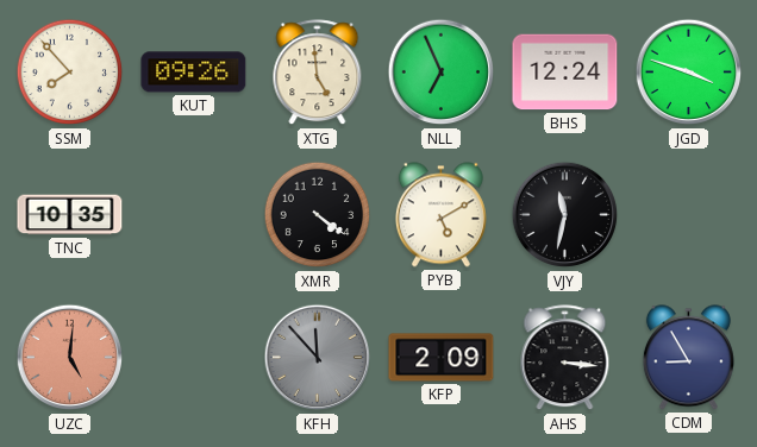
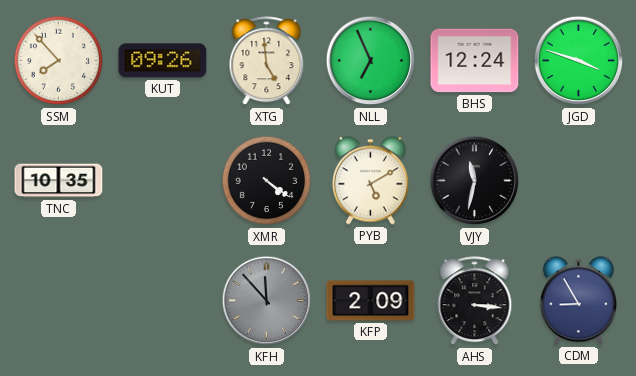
UZC: 5:01 -> none
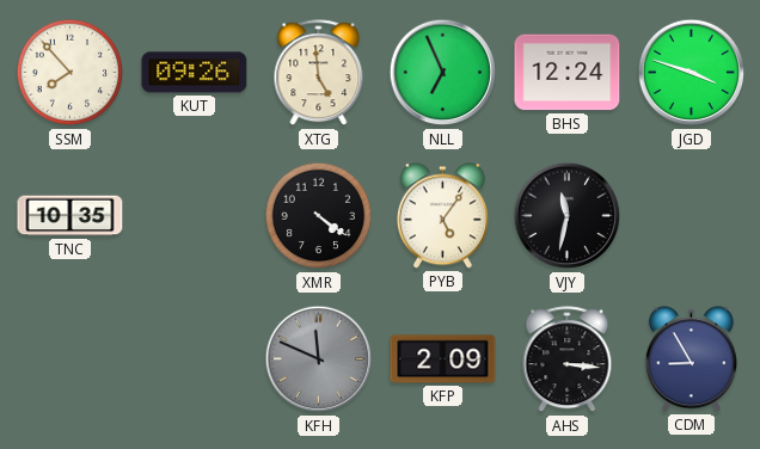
PYB: 5:10 -> 5:06
KFH: 11:53 -> 11:49
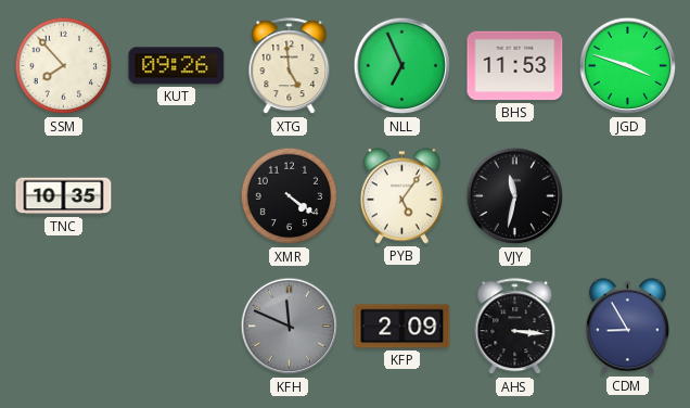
BHS: 12:24 -> 11:53
